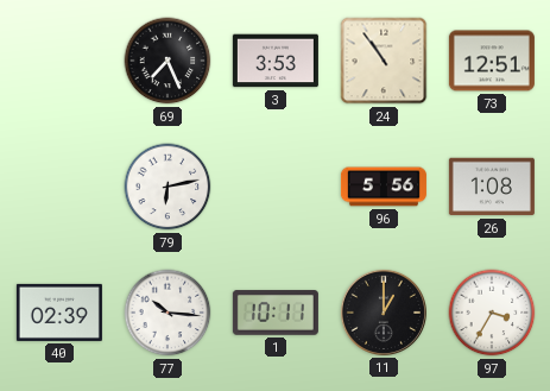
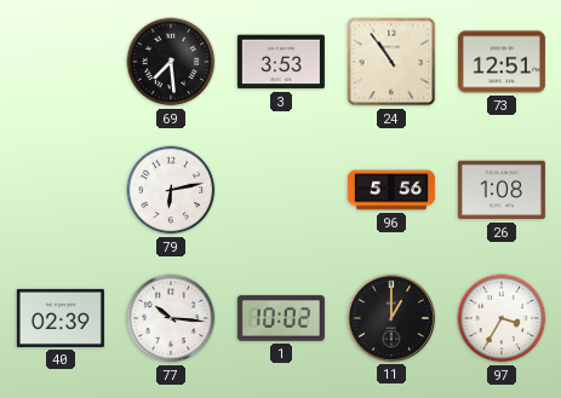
69: 7:26 -> 7:29
1: 10:11 -> 10:02
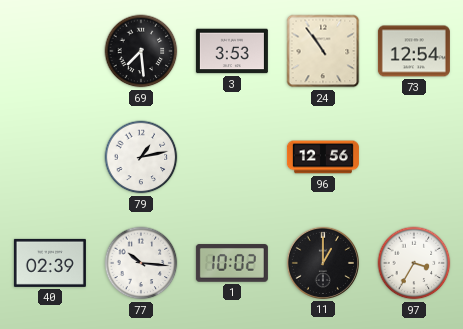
73: 12:51 -> 12:54
79: 6:13 -> 1:13
96: 5:56 -> 12:56
26: 1:08 -> none
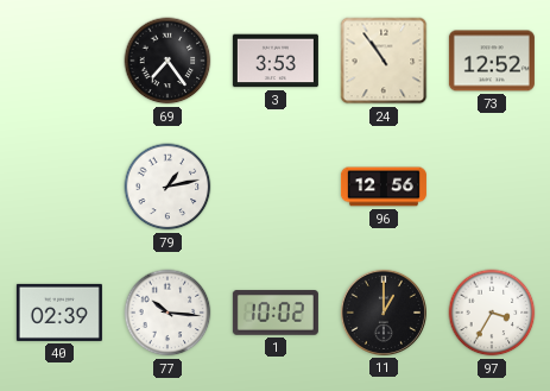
69: 7:29 -> 7:24
73: 12:54 -> 12:52
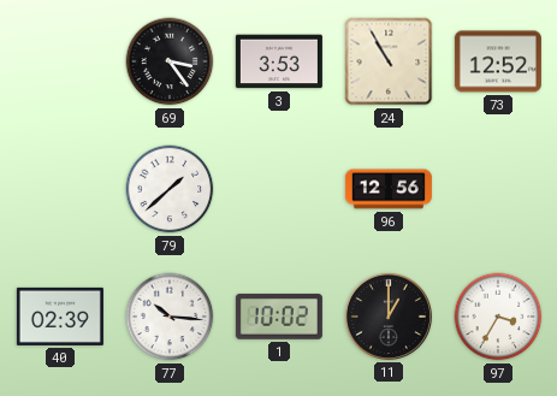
69: 7:24 -> 3:24
24: 10:54 -> 10:55
79: 1:13 -> 1:38
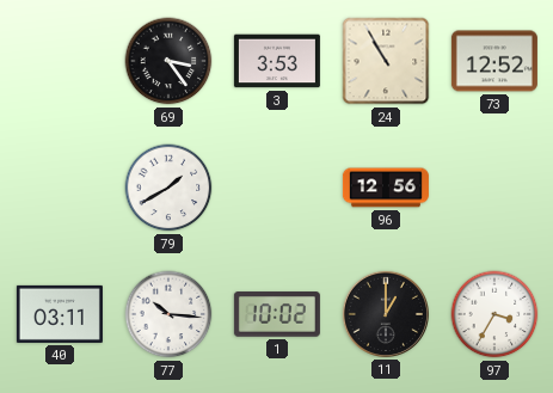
79: 1:38 -> 1:40
40: 02:39 -> 03:11
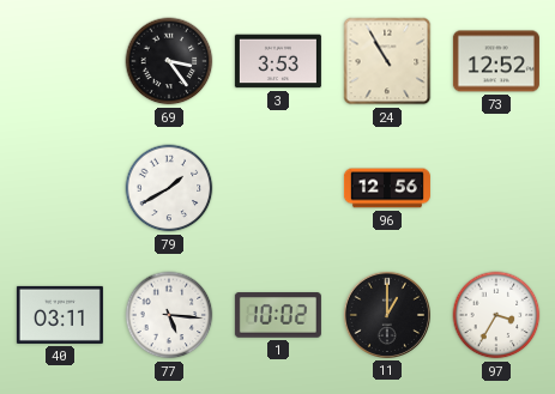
77: 10:16 -> 5:16
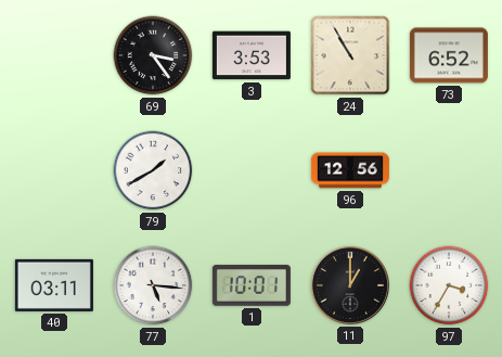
73: 12:52 -> 6:52
1: 10:02 -> 10:01
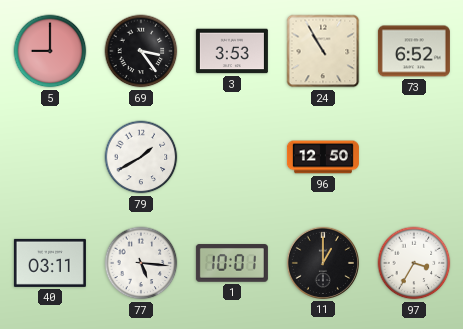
5: none -> 9:00
96: 12:56 -> 12:50
